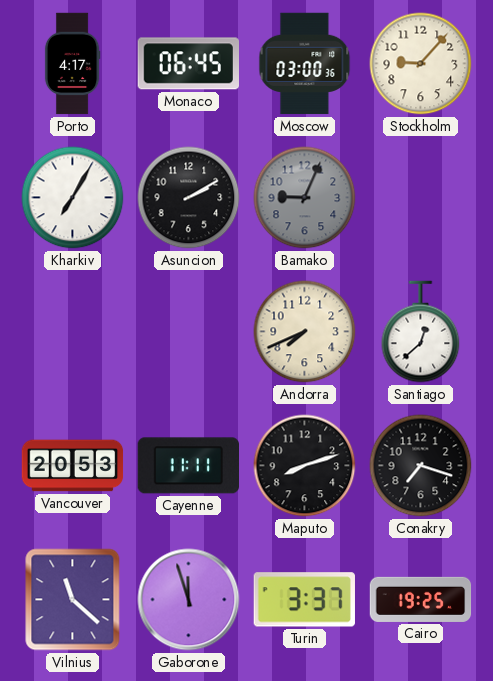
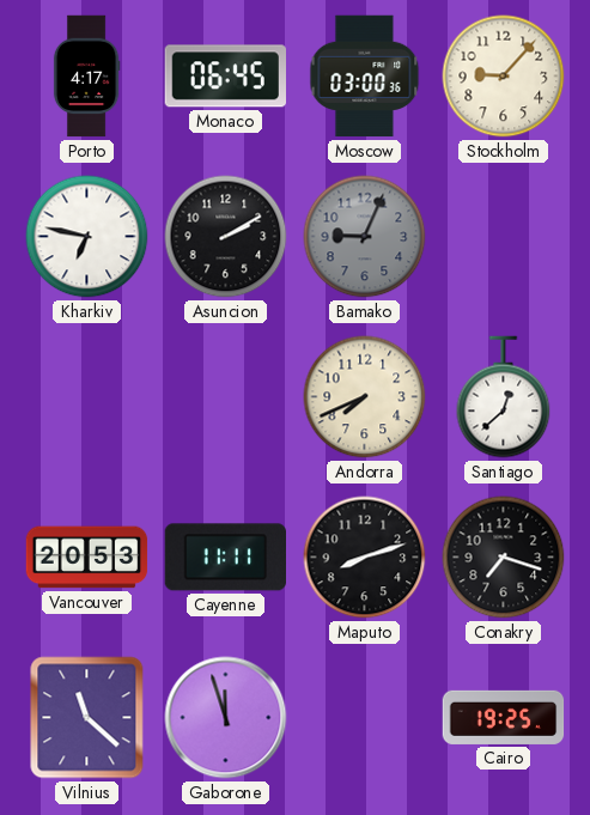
Kharkiv: 7:05 -> 6:47
Turin: 3:37 -> none
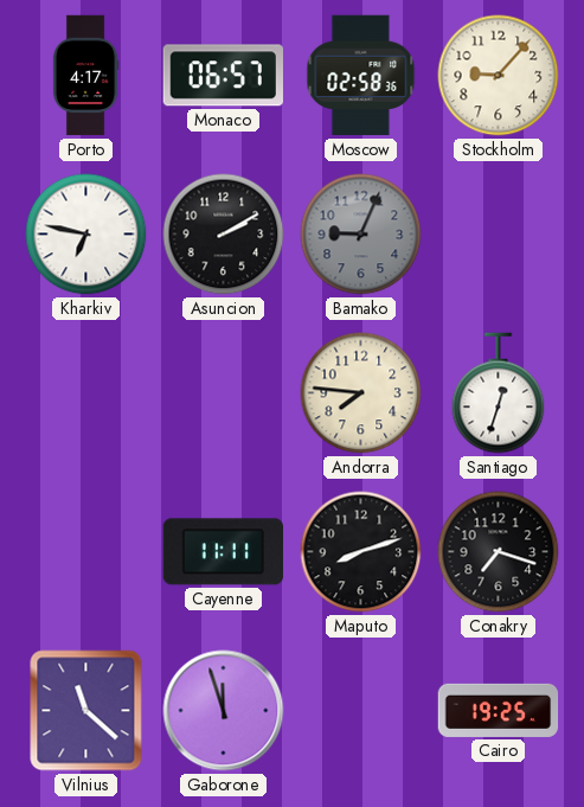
Monaco: 06:45 -> 06:57
Moscow: 03:00 -> 02:58
Andorra: 7:41 -> 7:46
Santiago: 12:38 -> 12:33
Vancouver: 20:53 -> none
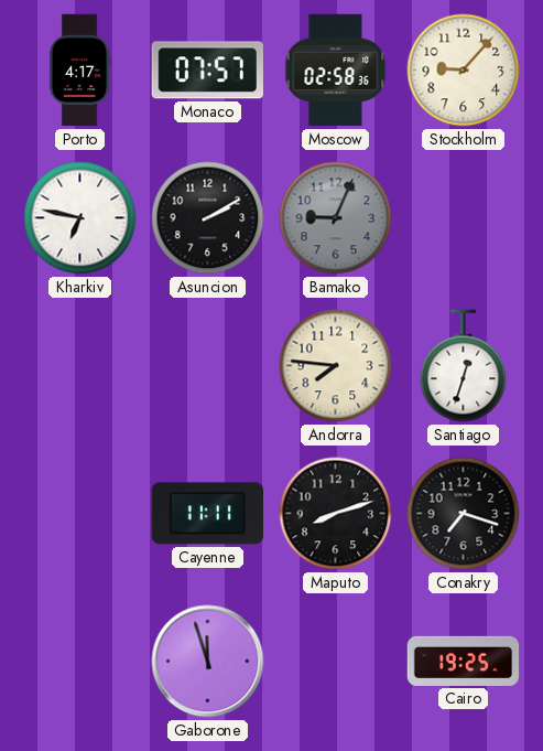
Monaco: 06:57 -> 07:57
Vilnius: 11:22 -> none
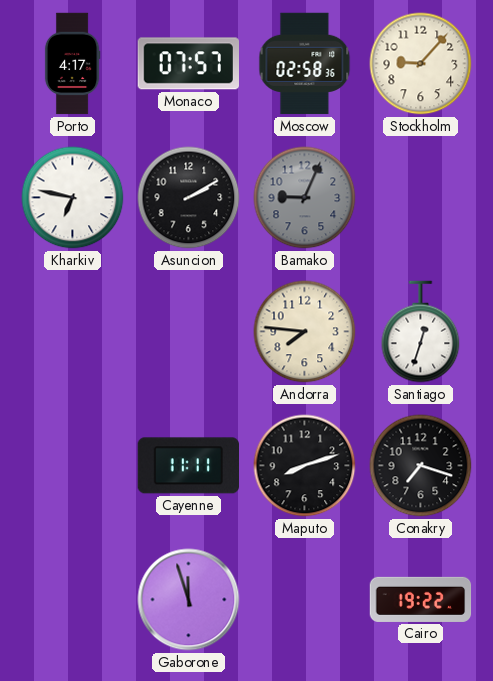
Cairo: 19:25 -> 19:22
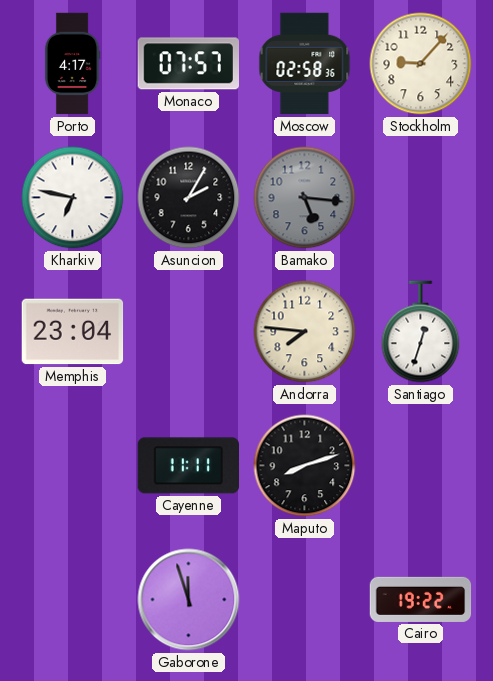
Asuncion: 2:10 -> 2:05
Bamako: 9:04 -> 5:16
Memphis: none -> 23:04
Conakry: 7:18 -> none
